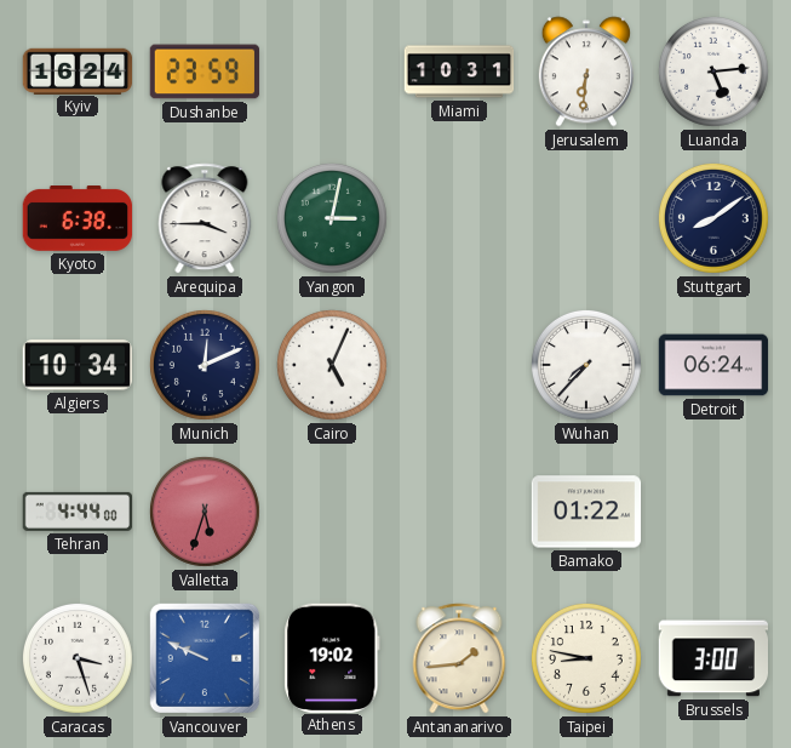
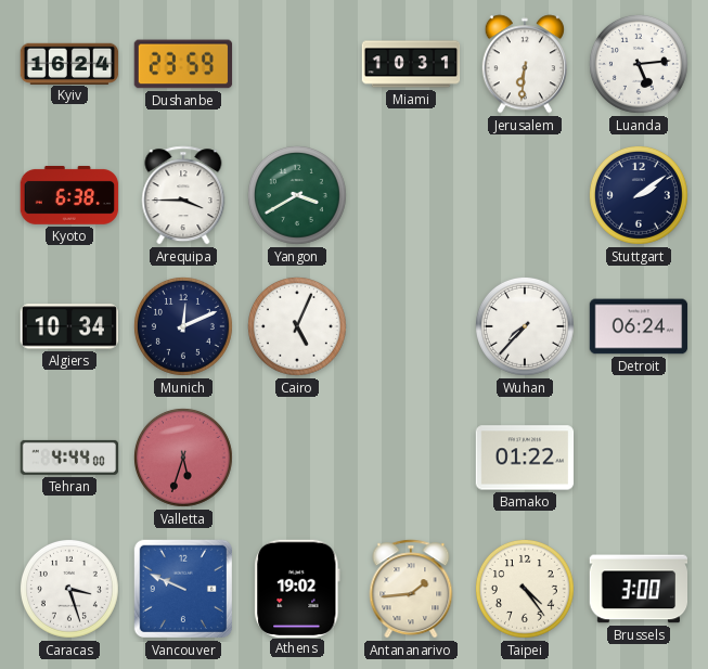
Yangon: 3:02 -> 3:40
Stuttgart: 8:09 -> 2:09
Taipei: 8:47 -> 4:24
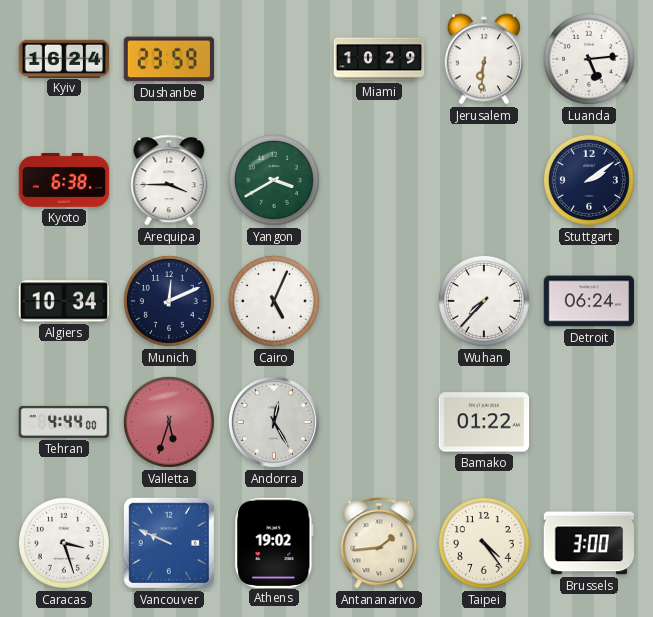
Miami: 10:31 -> 10:29
Andorra: none -> 12:25
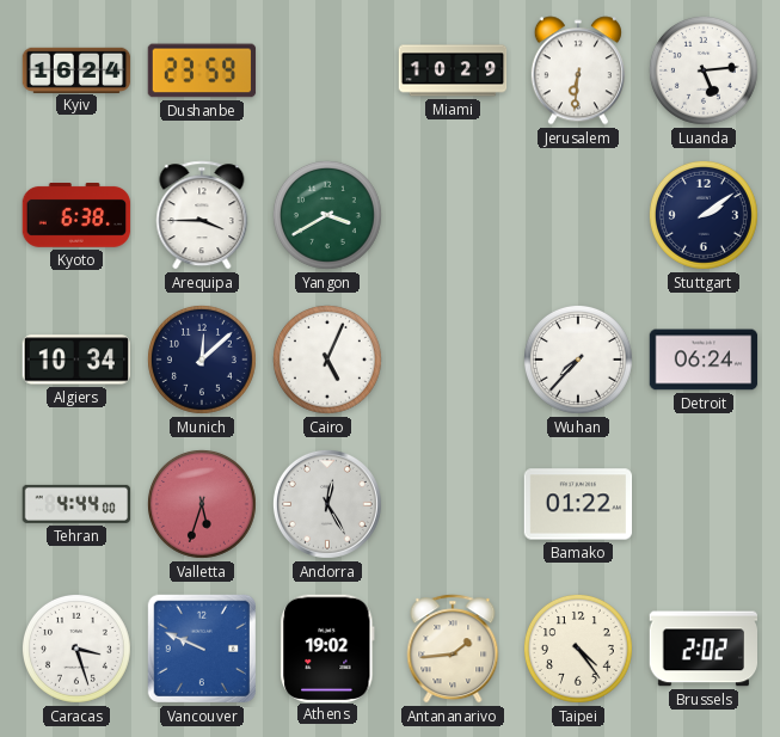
Munich: 12:11 -> 12:08
Brussels: 3:00 -> 2:02
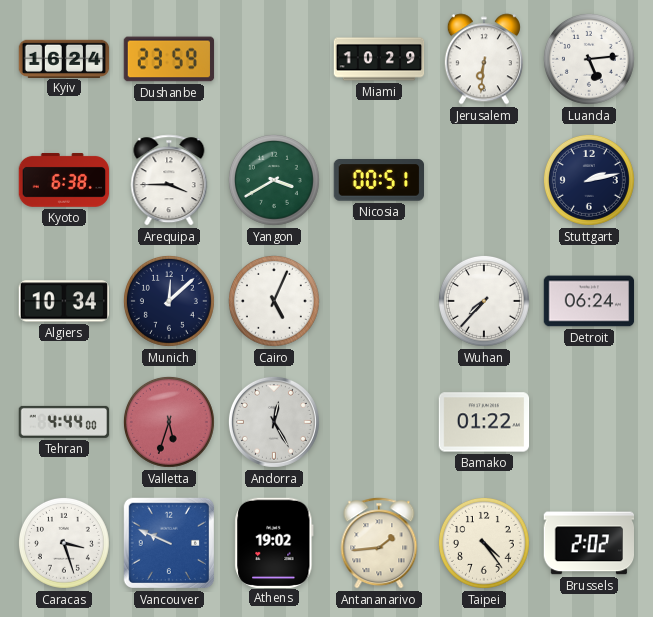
Nicosia: none -> 00:51
Stuttgart: 2:09 -> 2:13
